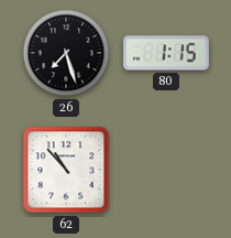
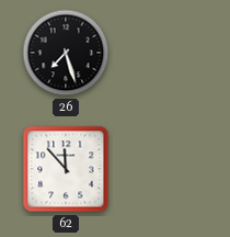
80: 1:15 -> none
62: 10:53 -> 11:53
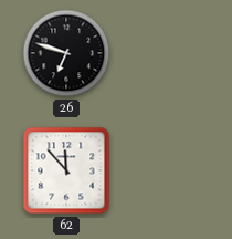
26: 7:27 -> 6:48
